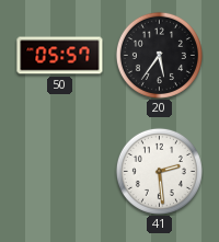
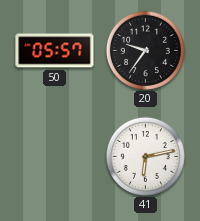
20: 5:36 -> 9:36
41: 2:29 -> 6:13
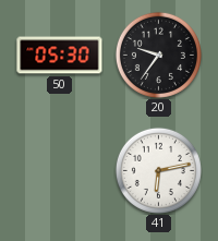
50: 05:57 -> 05:30
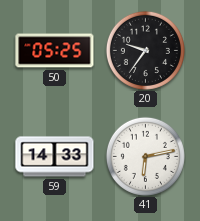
50: 05:30 -> 05:25
59: none -> 14:33
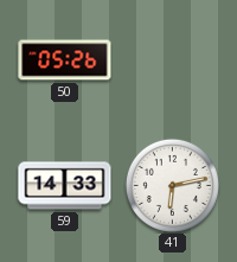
50: 05:25 -> 05:26
20: 9:36 -> none
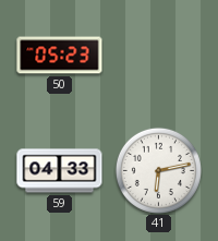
50: 05:26 -> 05:23
59: 14:33 -> 04:33
